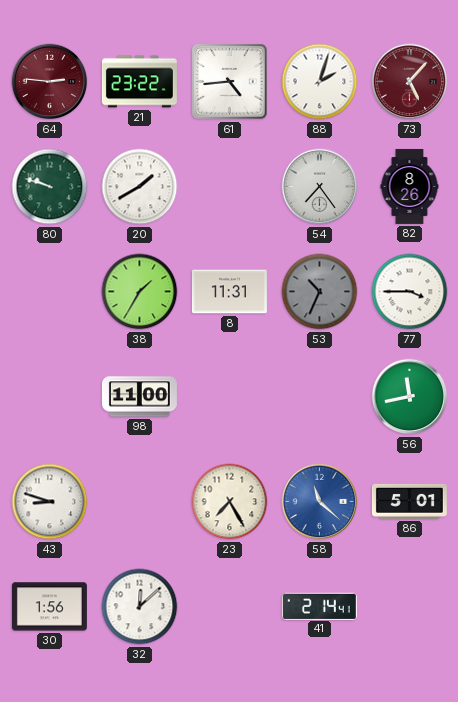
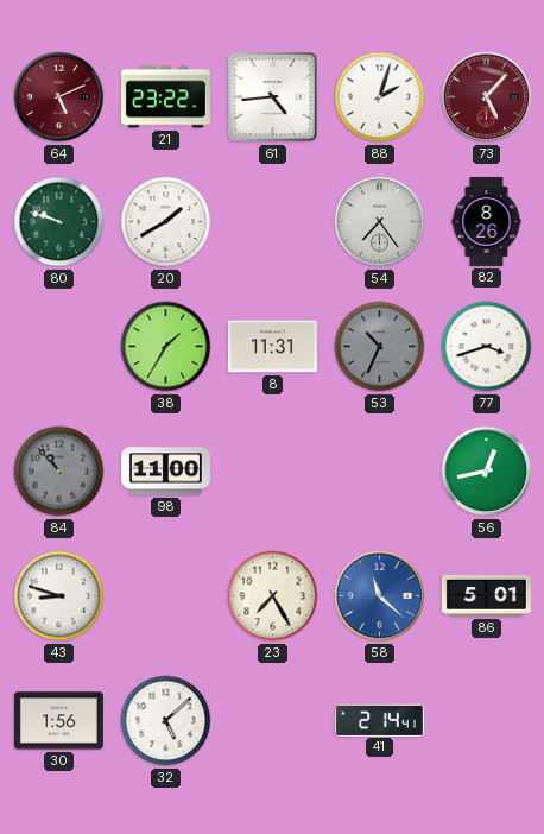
64: 2:46 -> 5:11
77: 3:45 -> 3:42
84: none -> 10:53
56: 11:43 -> 12:43
32: 12:08 -> 5:08
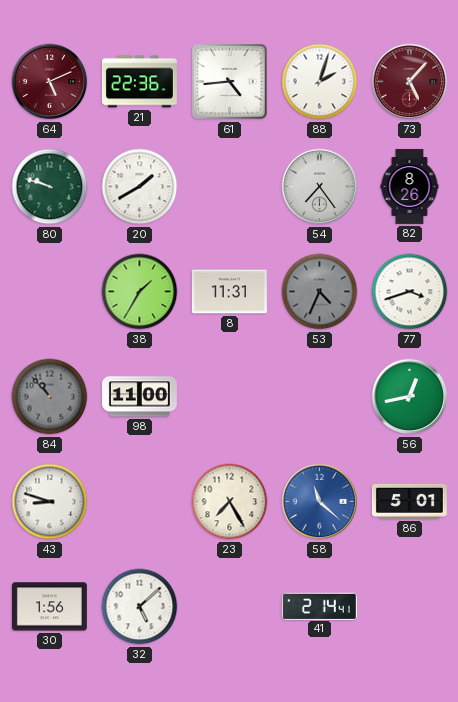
21: 23:22 -> 22:36
53: 10:34 -> 4:34
